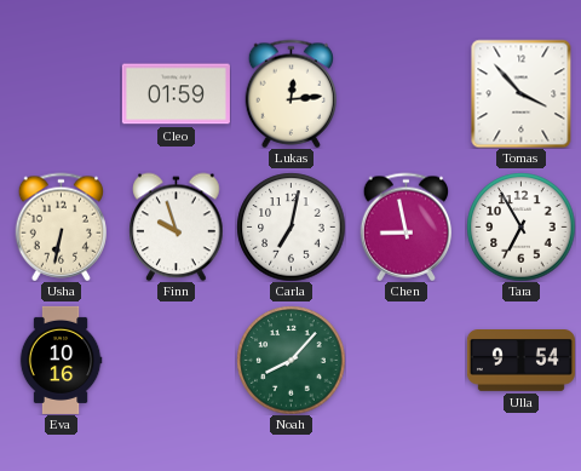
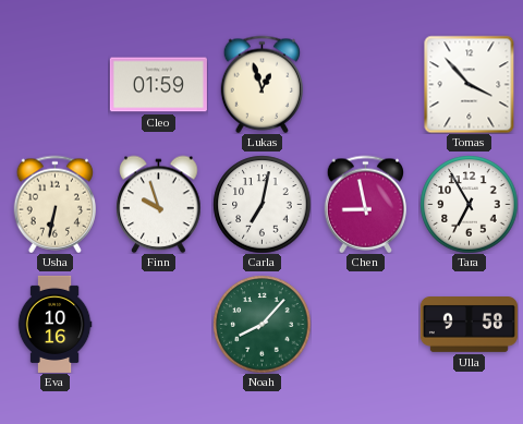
Lukas: 12:14 -> 12:57
Ulla: 9:54 -> 9:58
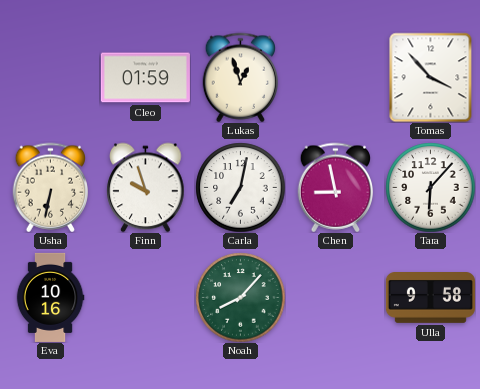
Tara: 6:55 -> 6:07
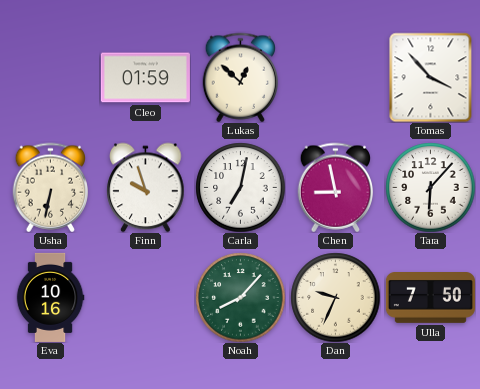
Lukas: 12:57 -> 12:52
Dan: none -> 9:34
Ulla: 9:58 -> 7:50
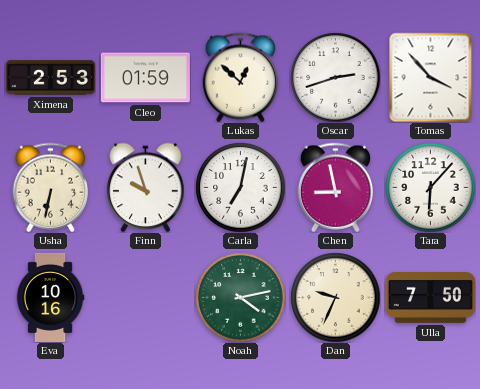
Ximena: none -> 2:53
Oscar: none -> 2:42
Noah: 8:07 -> 4:13
